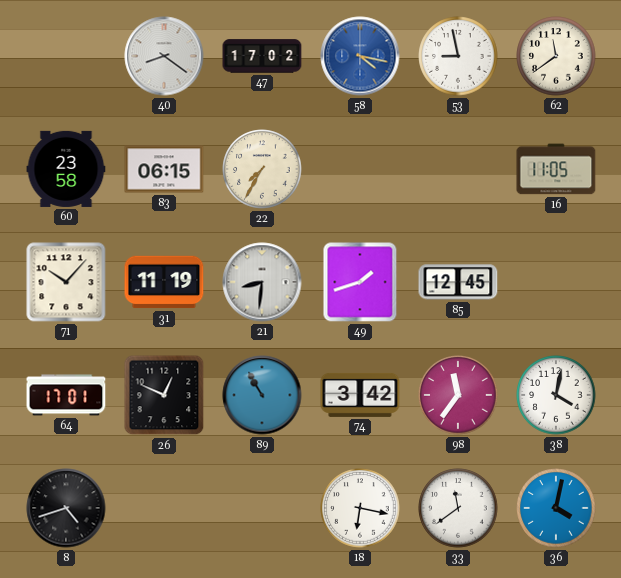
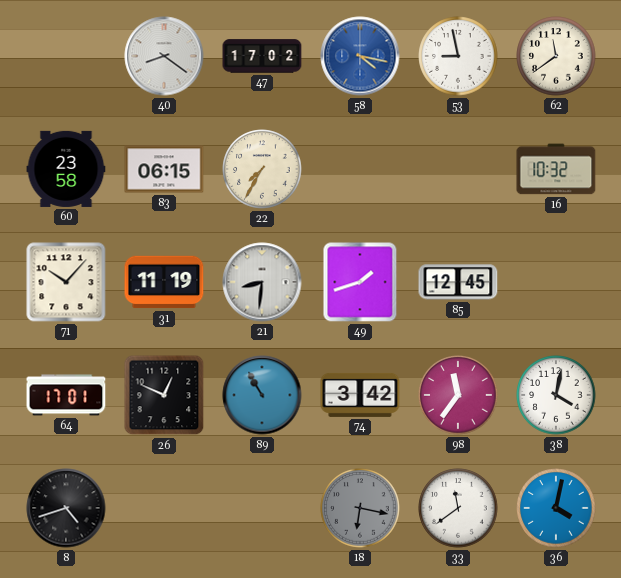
16: 11:05 -> 10:32
18 dial: white -> grey
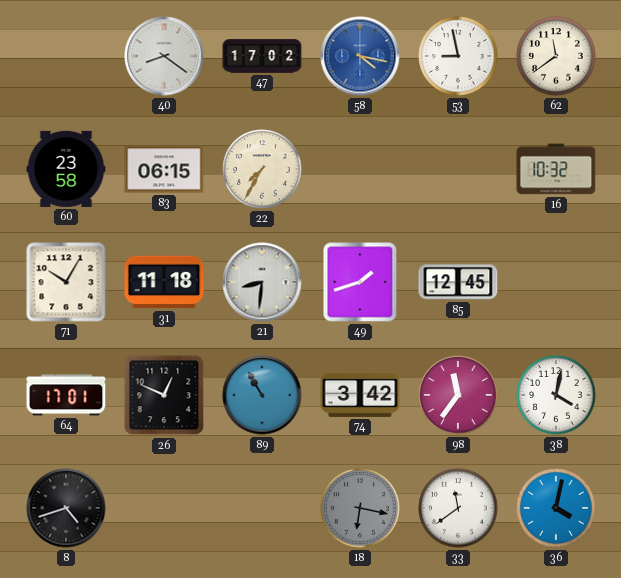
71: 10:07 -> 10:05
31: 11:19 -> 11:18
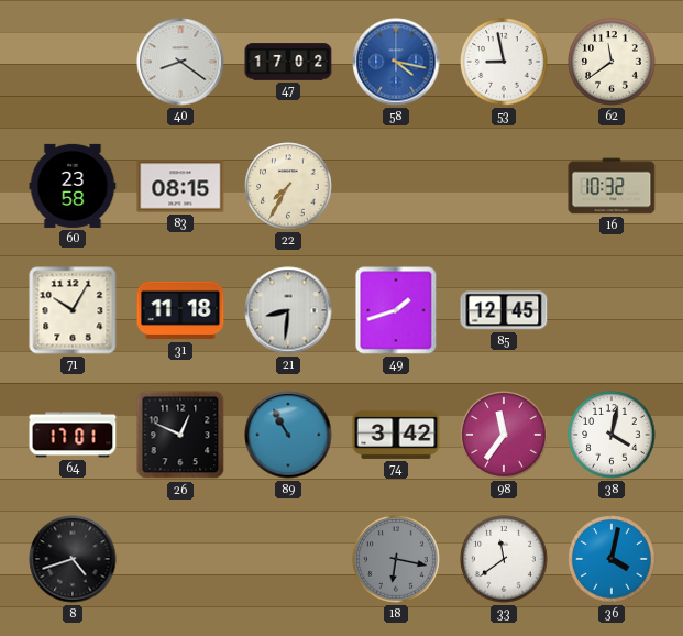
83: 06:15 -> 08:15
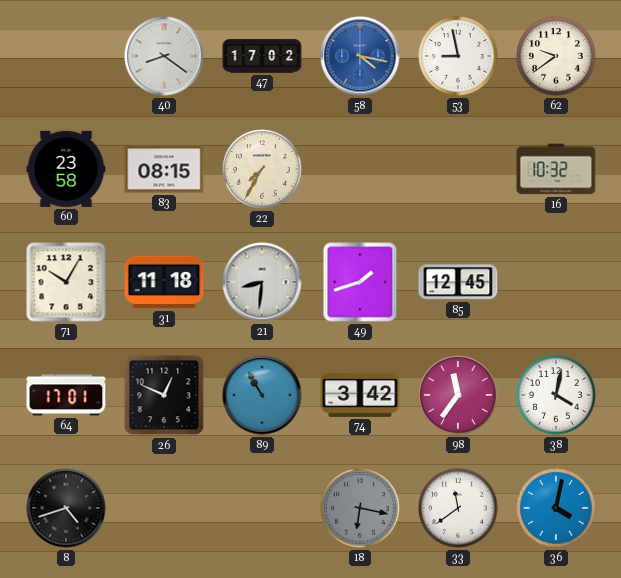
62: 11:39 -> 9:39
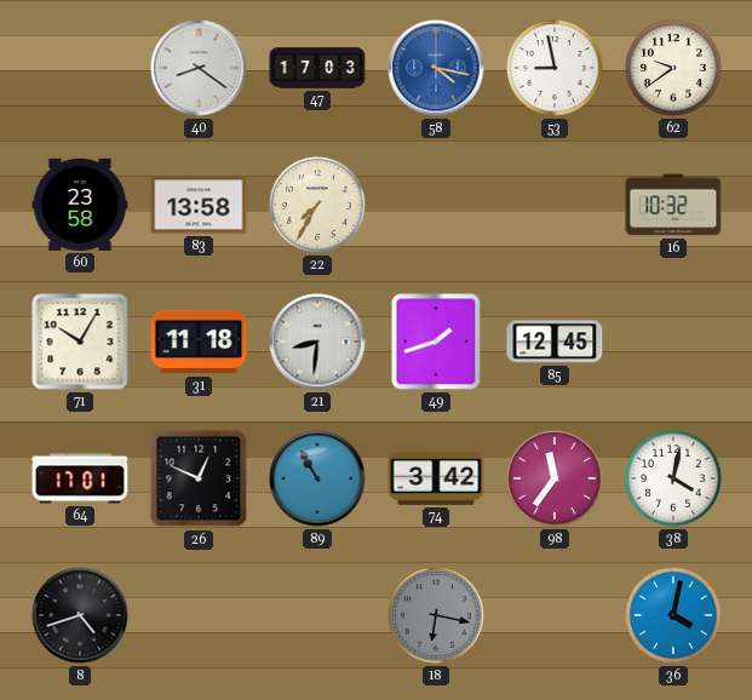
47: 17:02 -> 17:03
83: 08:15 -> 13:58
33: 11:39 -> none
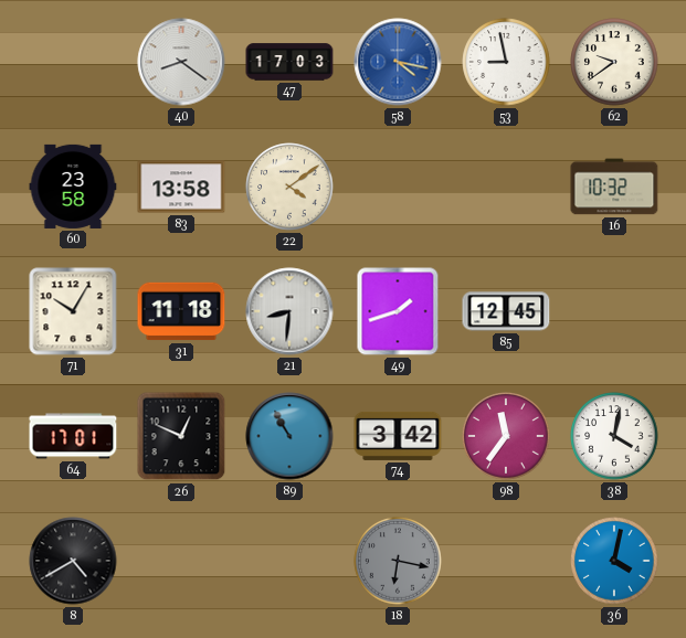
22: 7:35 -> 4:09
8: 4:42 -> 4:40
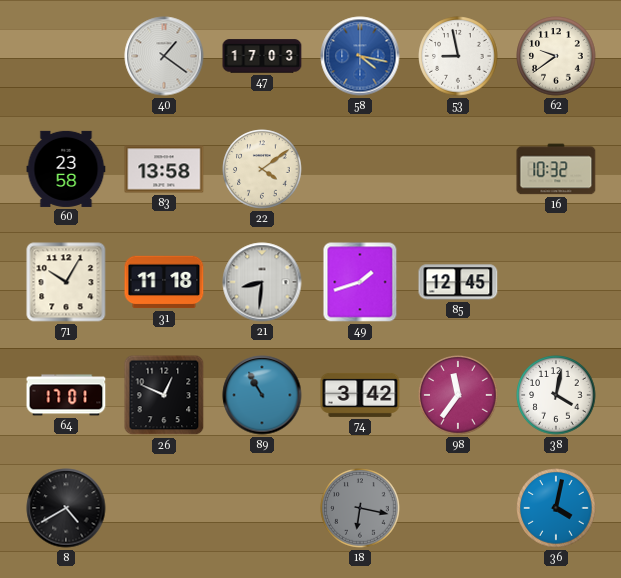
40: 8:21 -> 1:21
